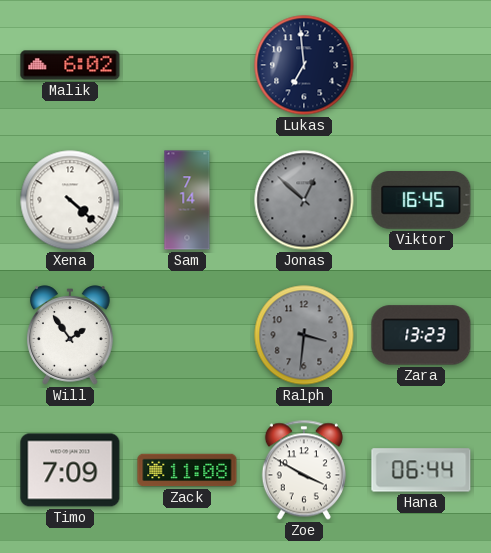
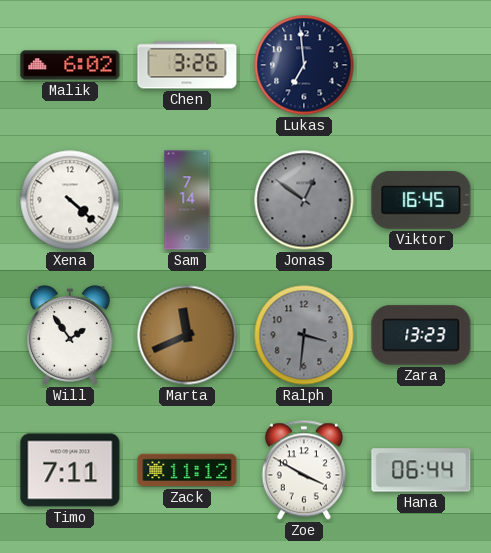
Chen: none -> 3:26
Jonas: 12:52 -> 12:51
Marta: none -> 11:41
Timo: 7:09 -> 7:11
Zack: 11:08 -> 11:12
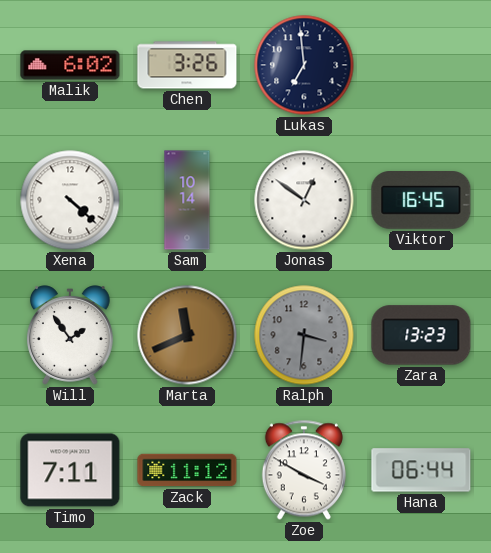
Sam: 7:14 -> 10:14
Jonas dial: grey -> white
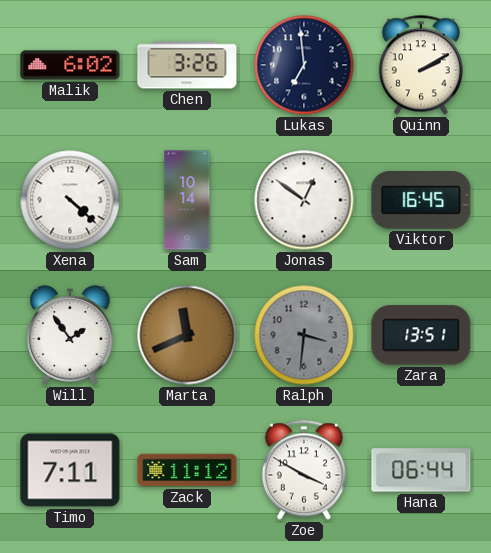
Quinn: none -> 2:10
Zara: 13:23 -> 13:51
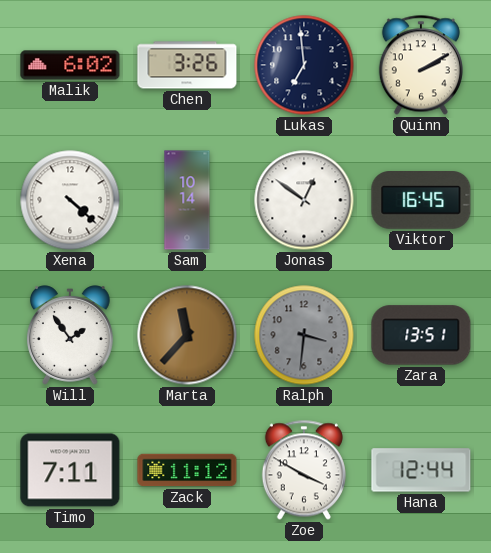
Marta: 11:41 -> 11:37
Hana: 06:44 -> 12:44
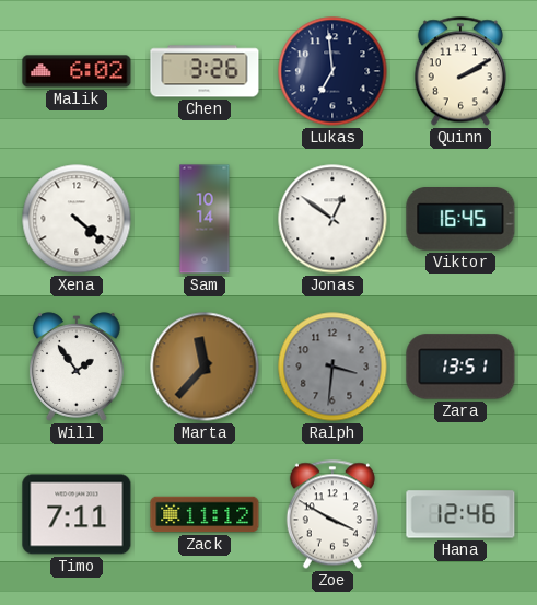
Hana: 12:44 -> 12:46
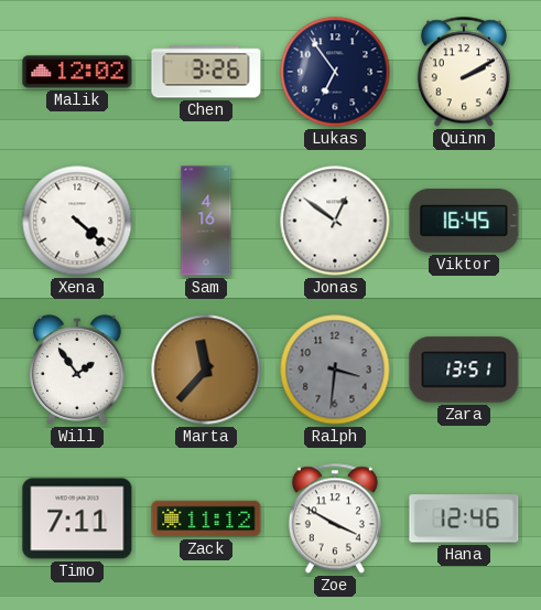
Malik: 6:02 -> 12:02
Lukas: 6:59 -> 6:54
Sam: 10:14 -> 4:16
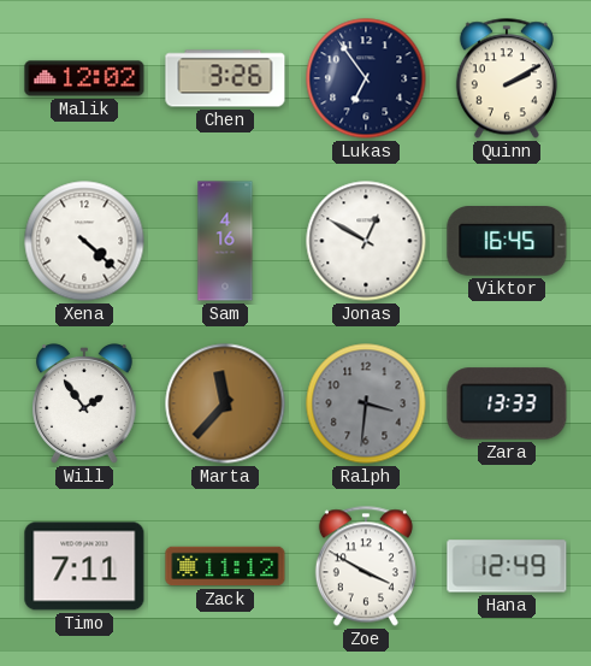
Jonas: 12:51 -> 12:50
Zara: 13:51 -> 13:33
Hana: 12:46 -> 12:49
